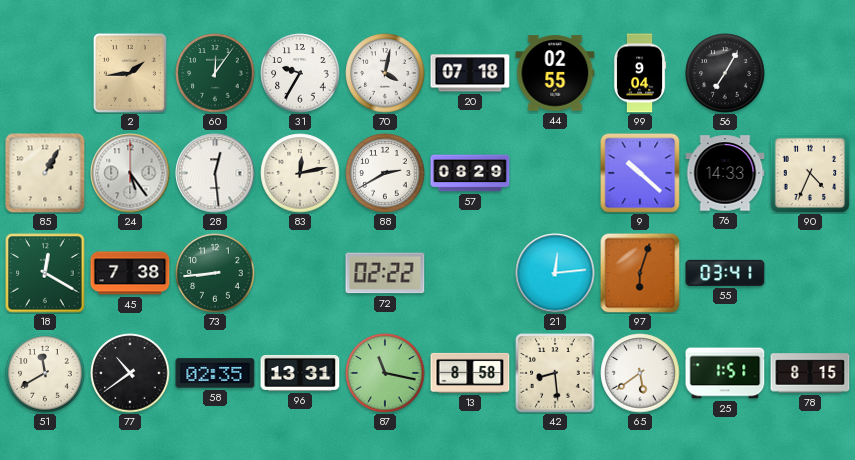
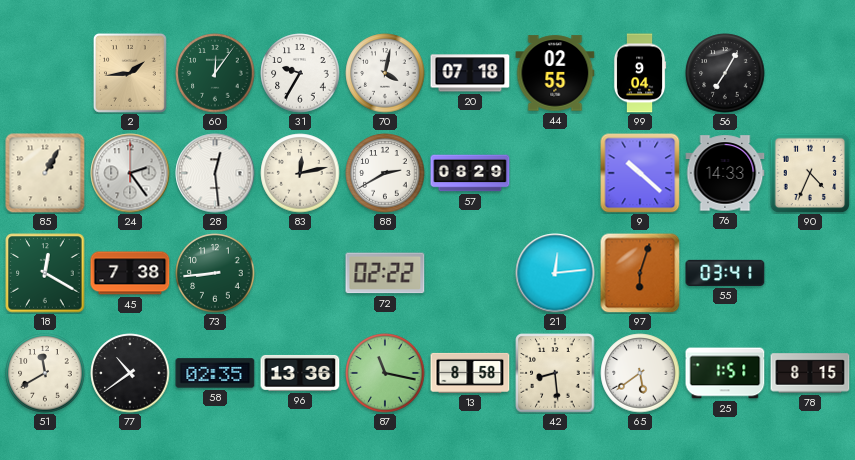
24: 5:24 -> 2:24
96: 13:31 -> 13:36
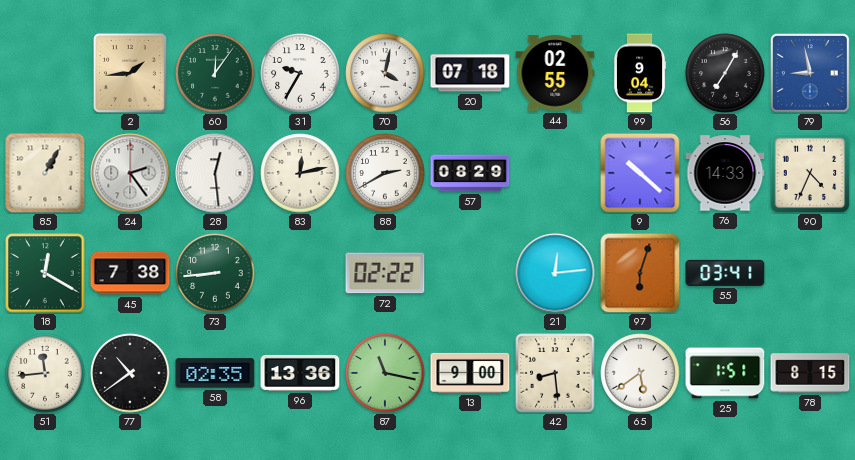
79: none -> 8:58
51: 11:40 -> 11:44
13: 8:58 -> 9:00
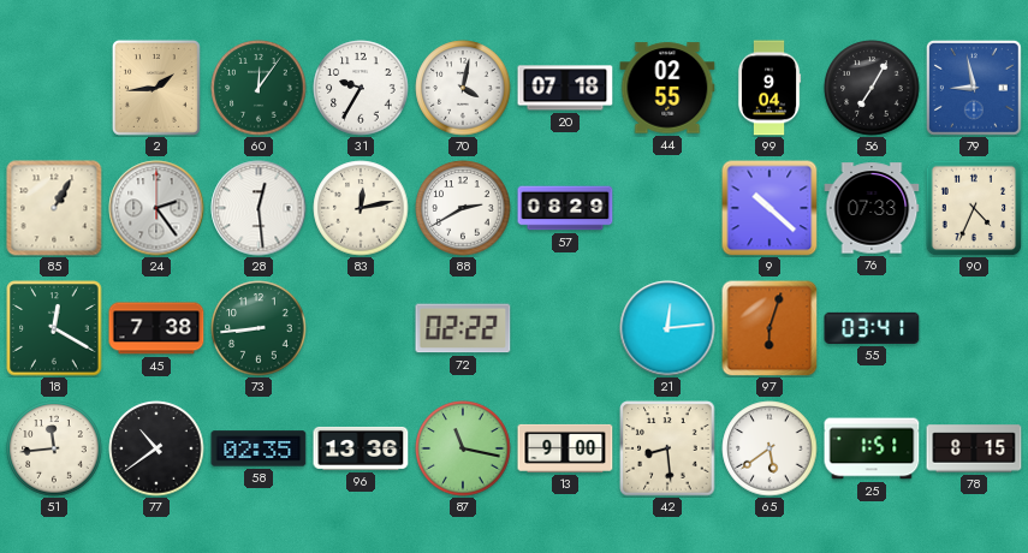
76: 14:33 -> 07:33
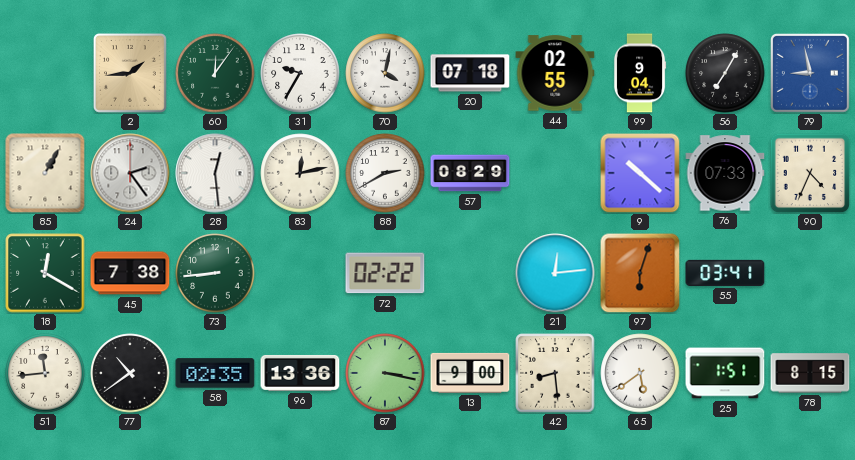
87: 11:17 -> 3:17
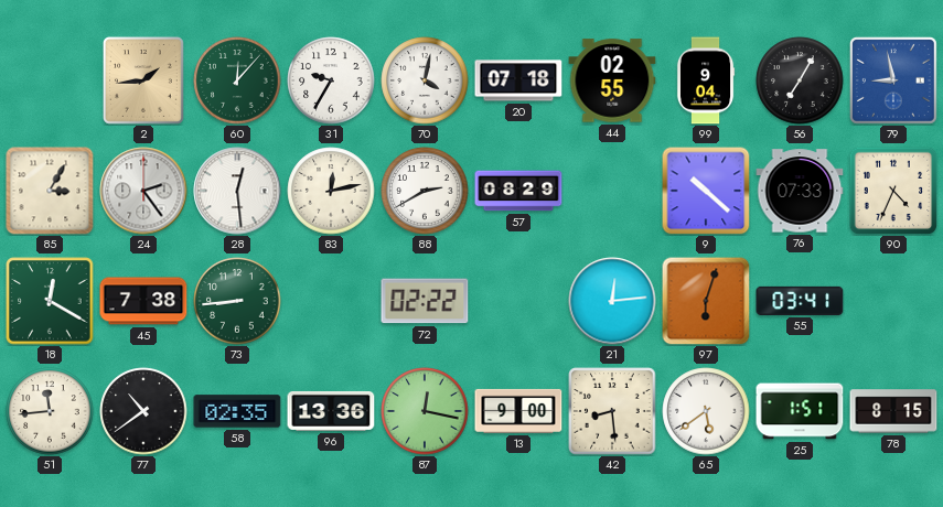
60: 12:06 -> 12:07
85: 1:05 -> 3:05
87: 3:17 -> 12:17
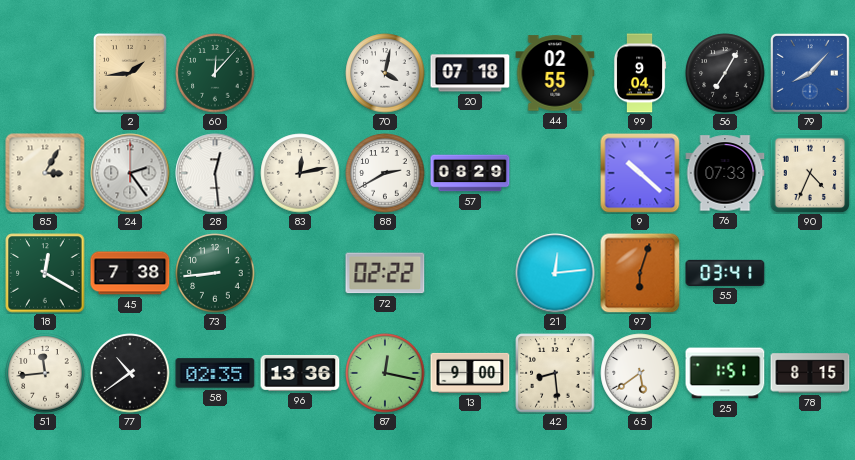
31: 9:35 -> none
79: 8:58 -> 8:07
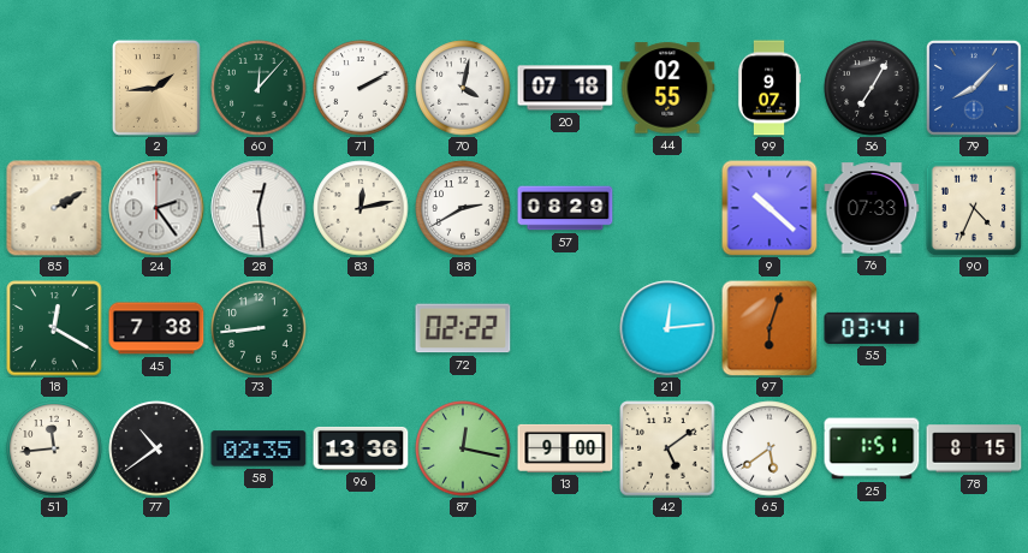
71: none -> 2:10
99: 9:04 -> 9:07
85: 3:05 -> 2:10
42: 8:29 -> 5:09
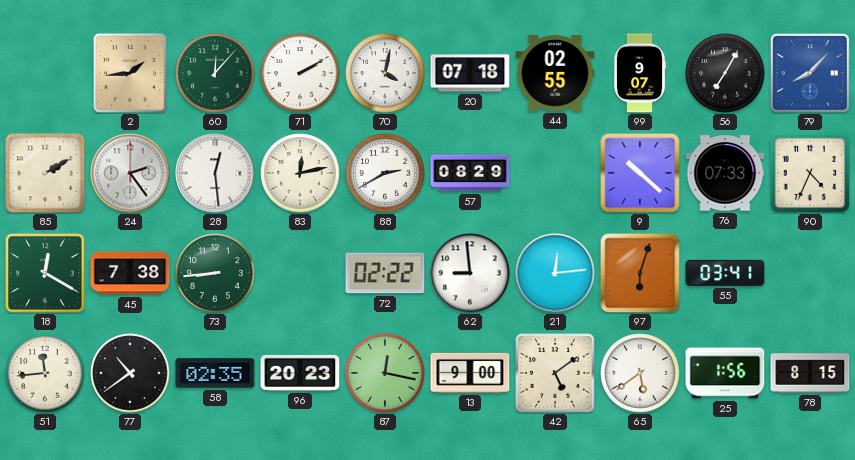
62: none -> 8:59
96: 13:36 -> 20:23
25: 1:51 -> 1:56
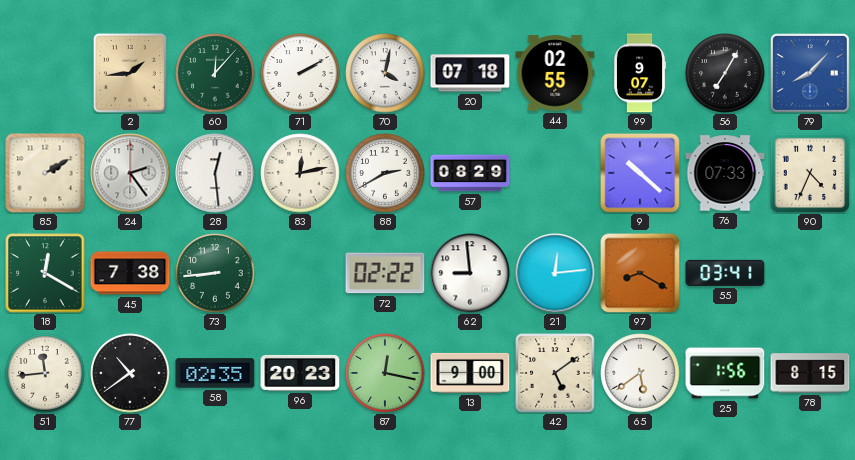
97: 6:03 -> 8:20
